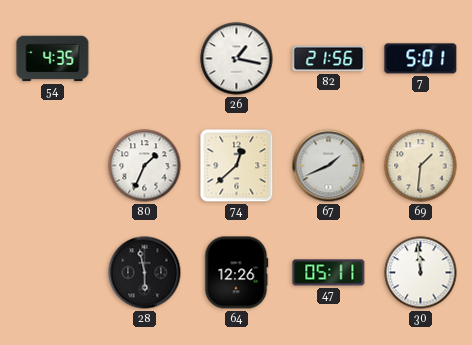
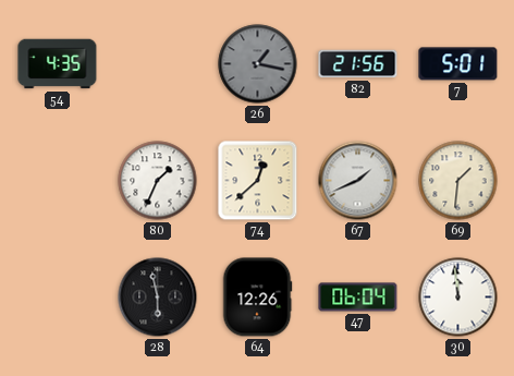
26 dial: white -> grey
47: 05:11 -> 06:04
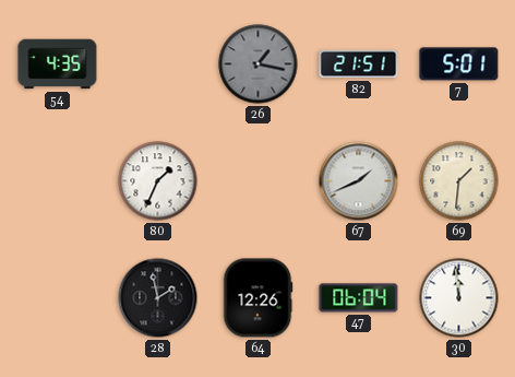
82: 21:56 -> 21:51
74: 12:38 -> none
28: 5:58 -> 1:58
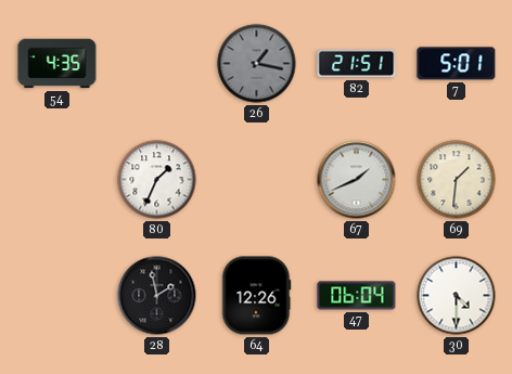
30: 11:59 -> 4:30
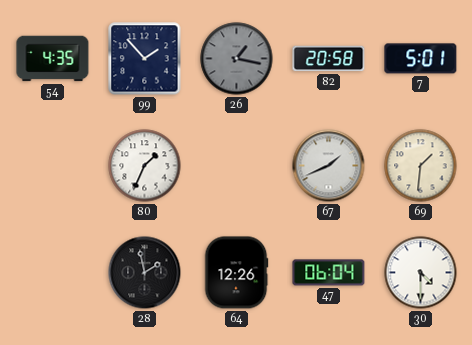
99: none -> 1:53
82: 21:51 -> 20:58
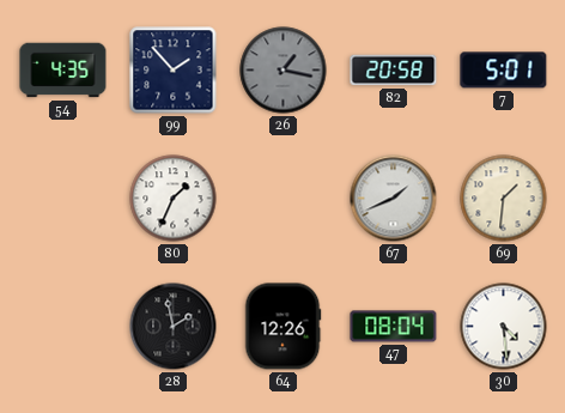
47: 06:04 -> 08:04
30: 4:30 -> 4:29
